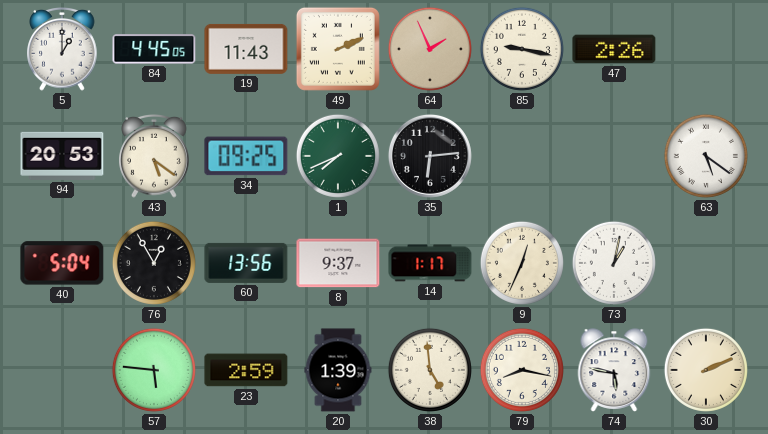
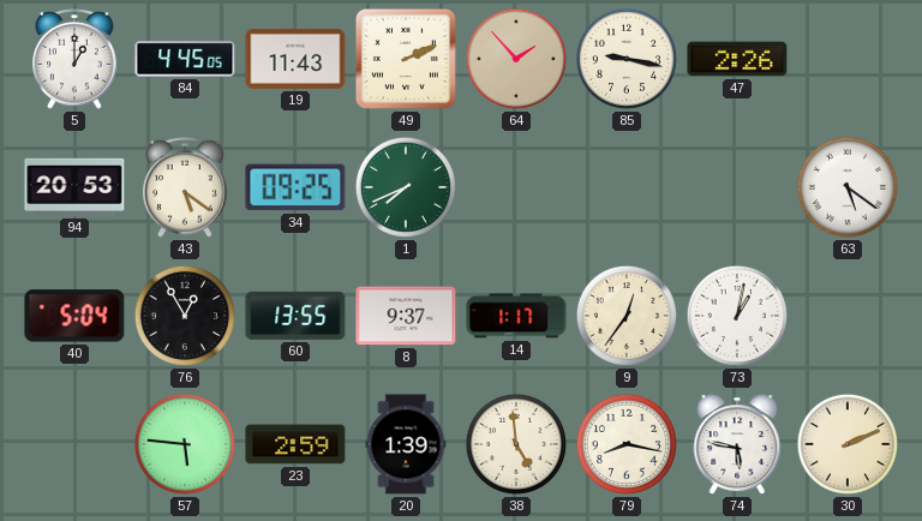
64: 1:56 -> 1:53
35: 6:14 -> none
60: 13:56 -> 13:55
9: 12:34 -> 12:36
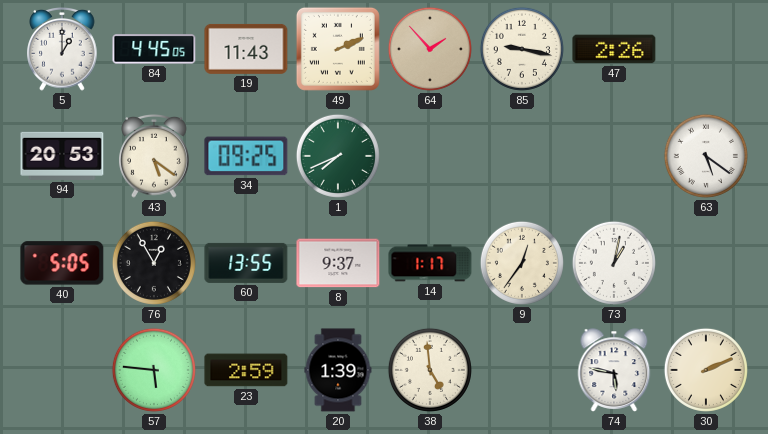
40: 5:04 -> 5:05
79: 8:17 -> none
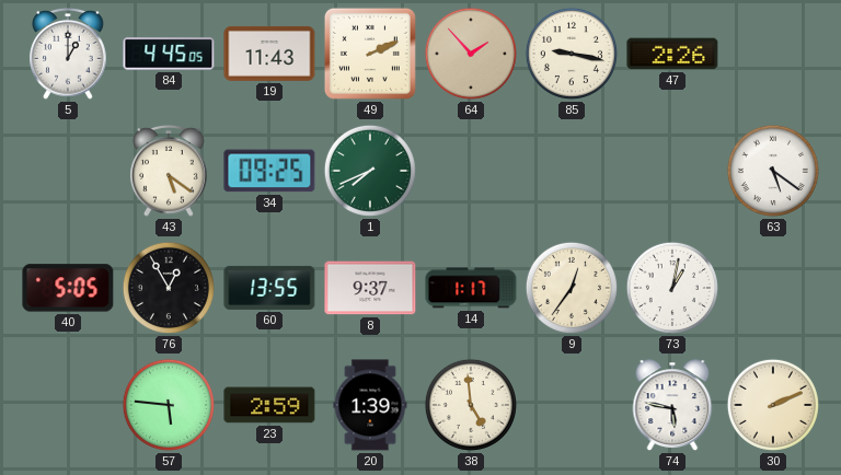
94: 20:53 -> none
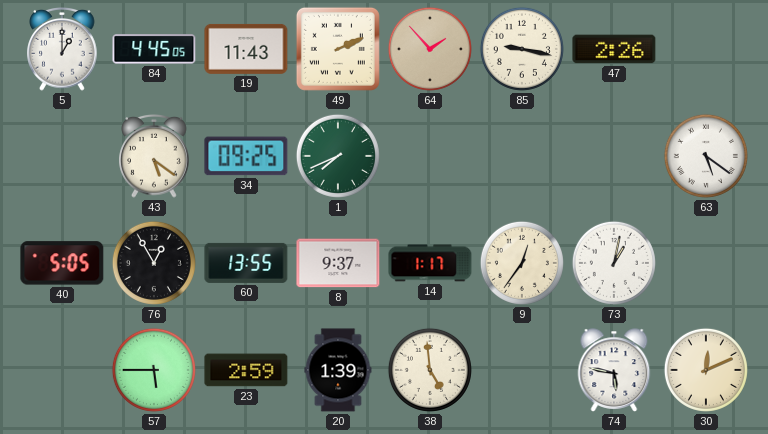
57: 5:46 -> 5:45
30: 2:11 -> 12:11
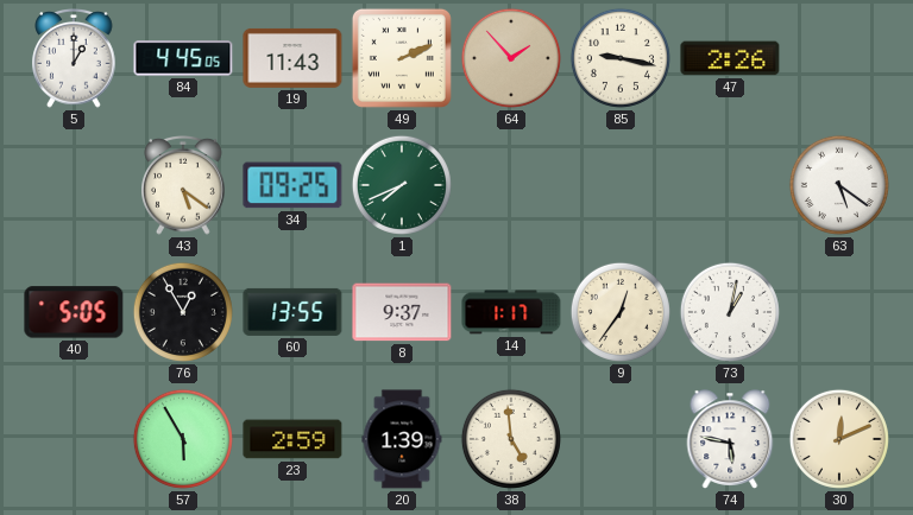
57: 5:45 -> 5:55
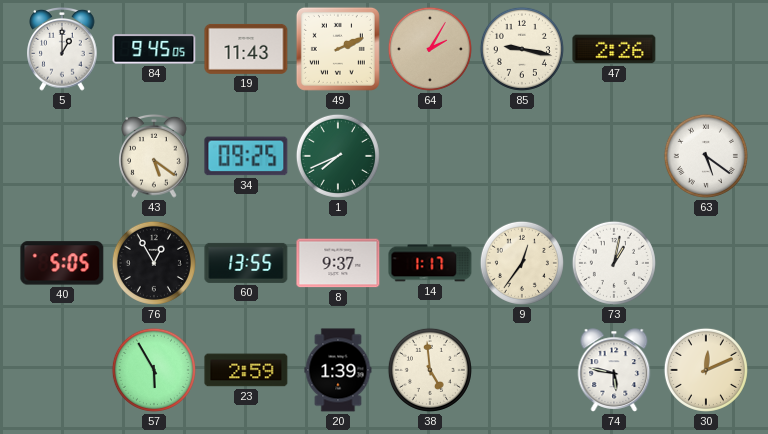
84: 4:45 -> 9:45
64: 1:53 -> 2:05
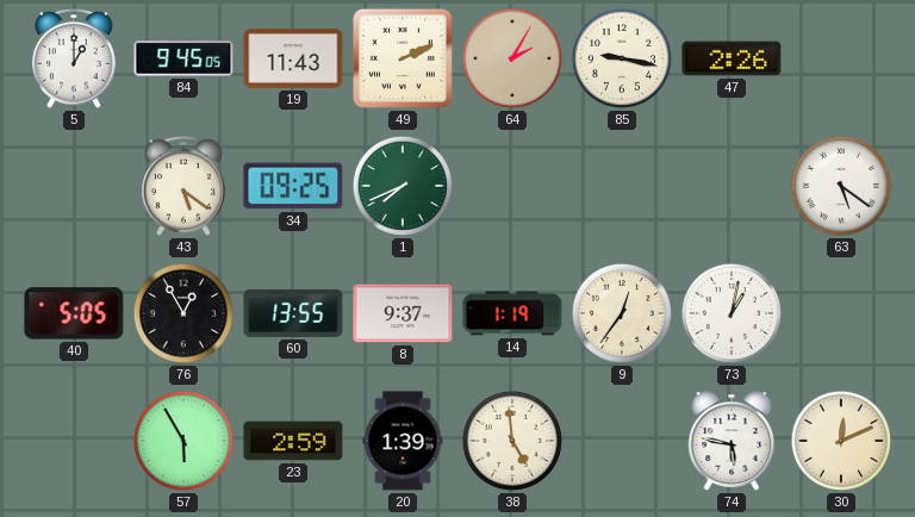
14: 1:17 -> 1:19
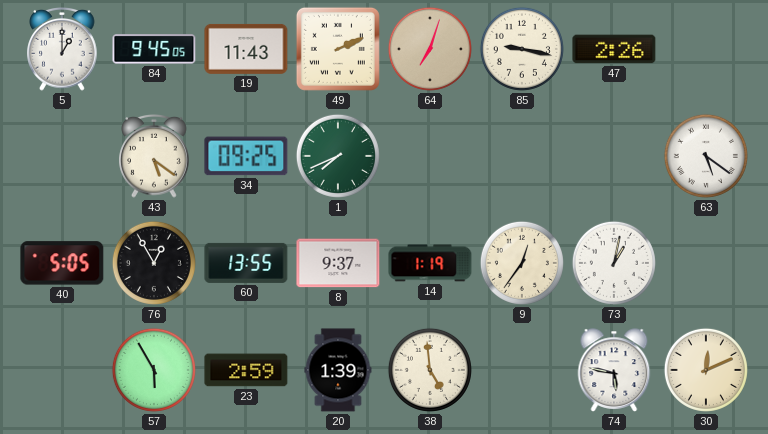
64: 2:05 -> 7:03
